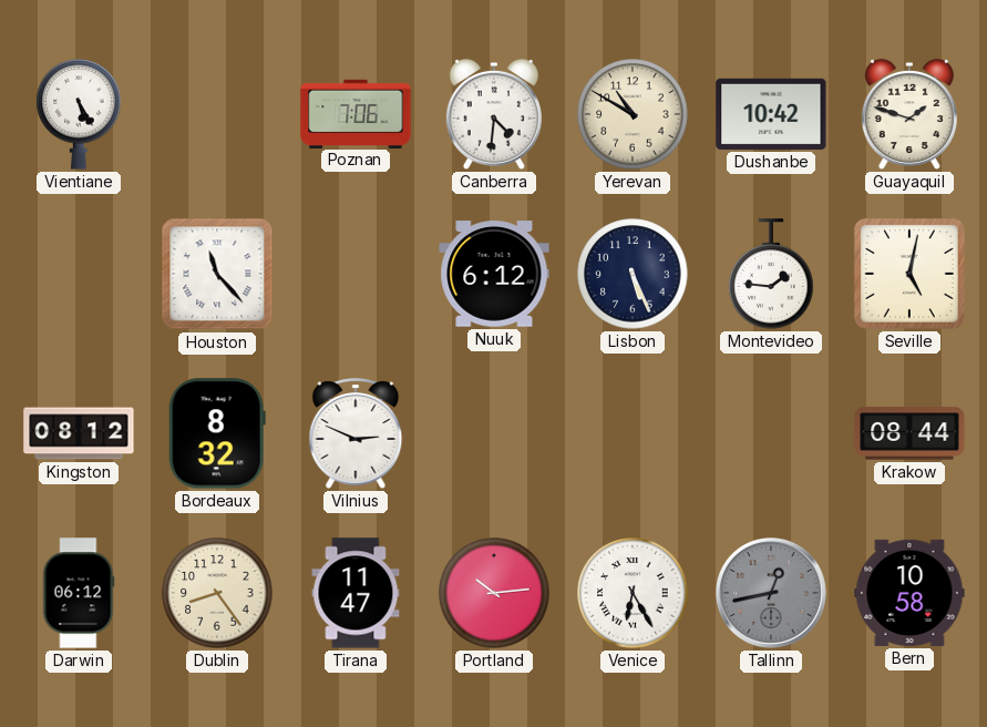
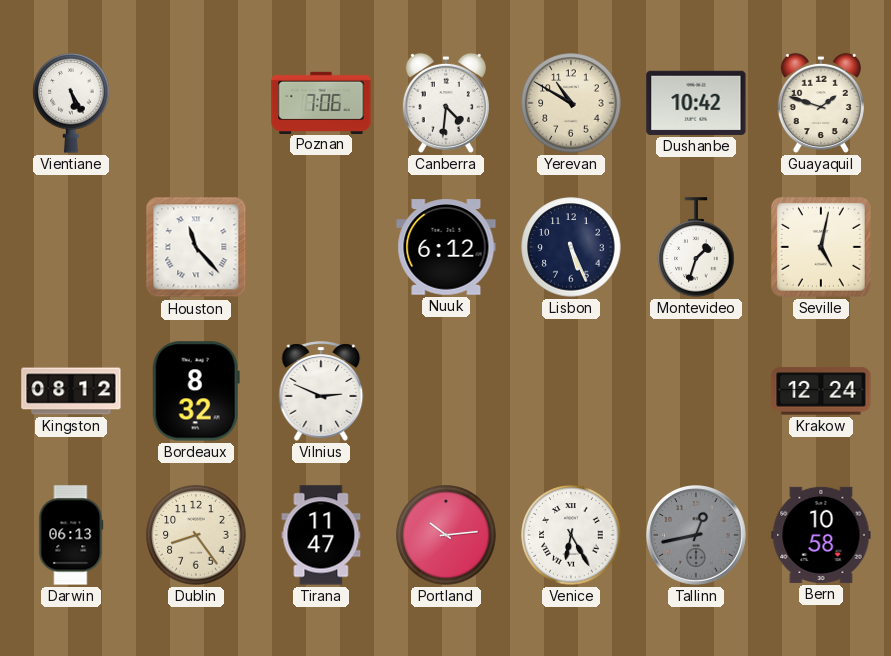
Montevideo: 1:46 -> 1:33
Krakow: 08:44 -> 12:24
Darwin: 06:12 -> 06:13
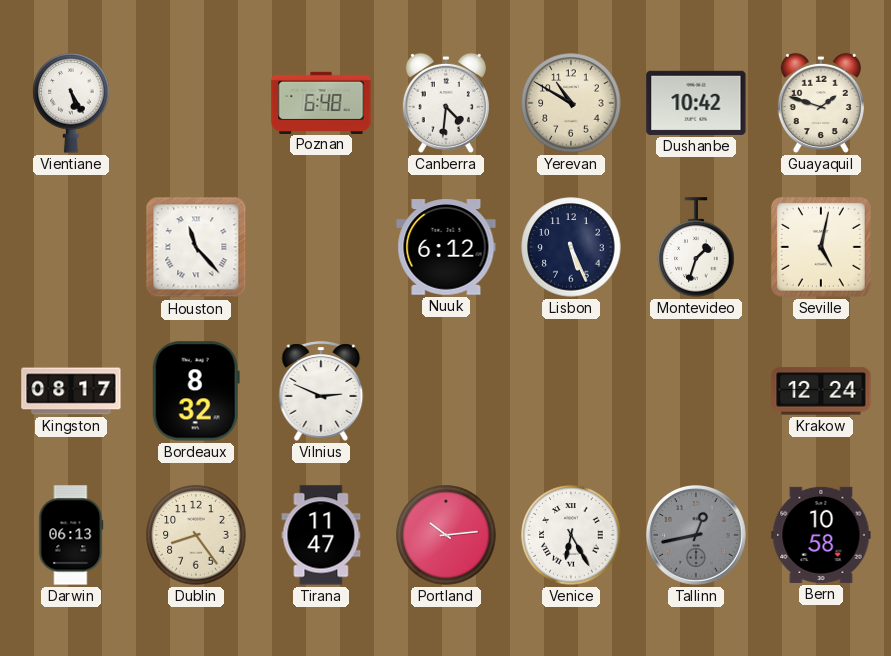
Poznan: 7:06 -> 6:48
Kingston: 08:12 -> 08:17
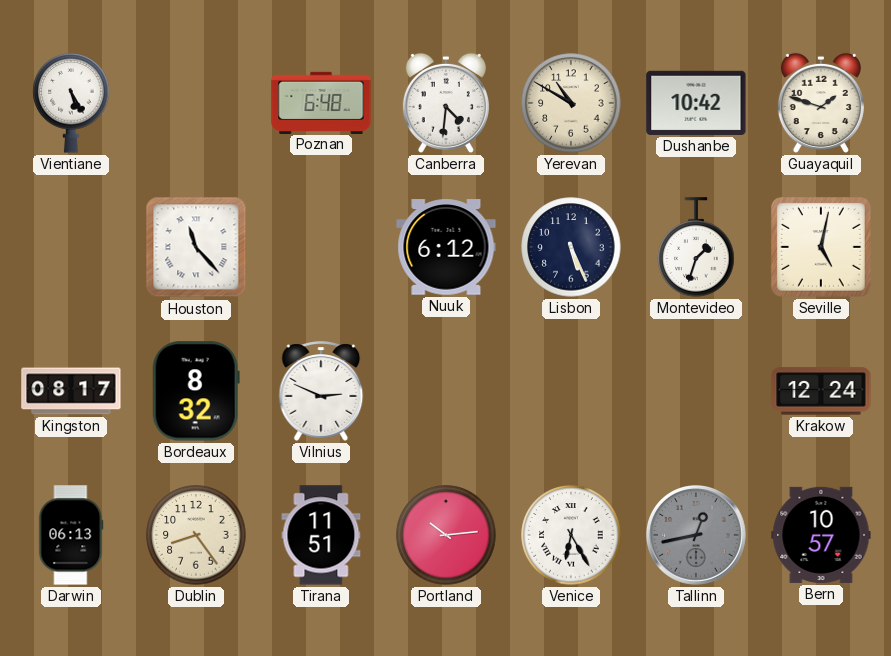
Tirana: 11:47 -> 11:51
Bern: 10:58 -> 10:57
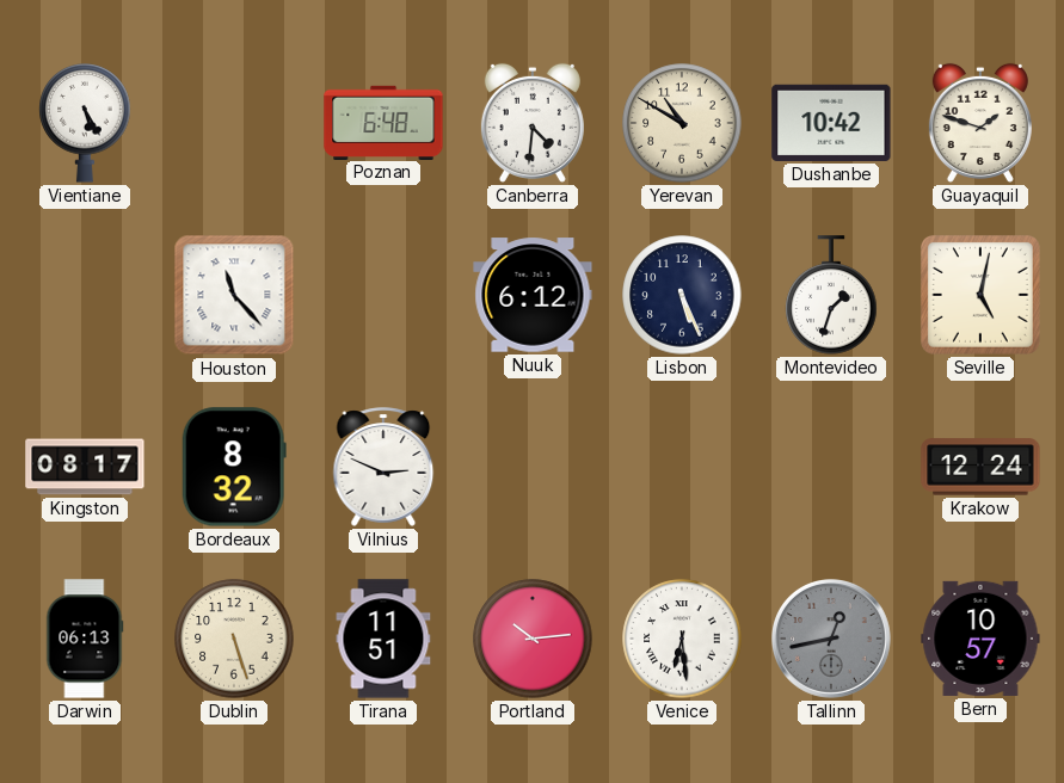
Dublin: 8:24 -> 5:27
Venice: 6:25 -> 6:29
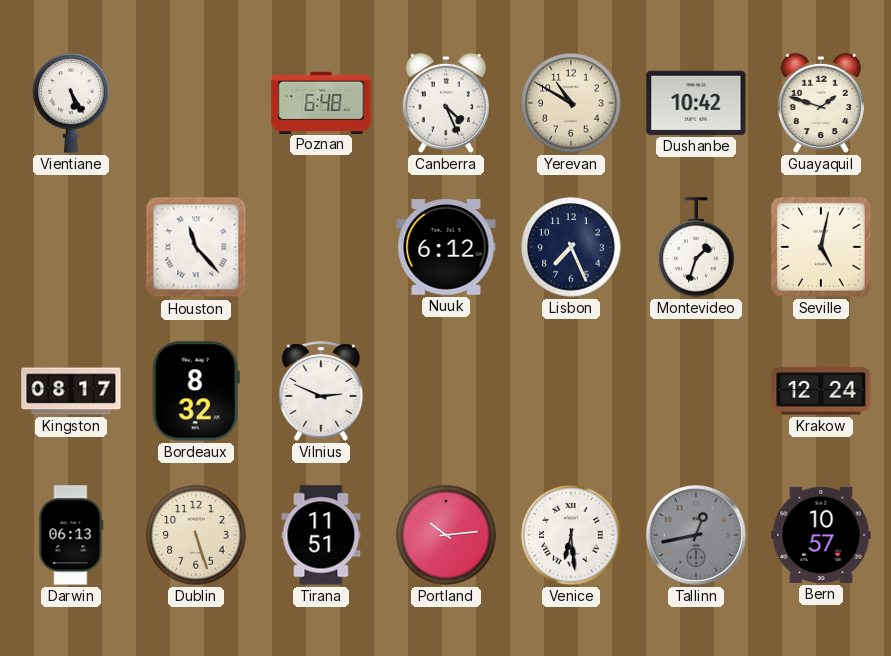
Canberra: 4:31 -> 4:26
Lisbon: 5:26 -> 7:26
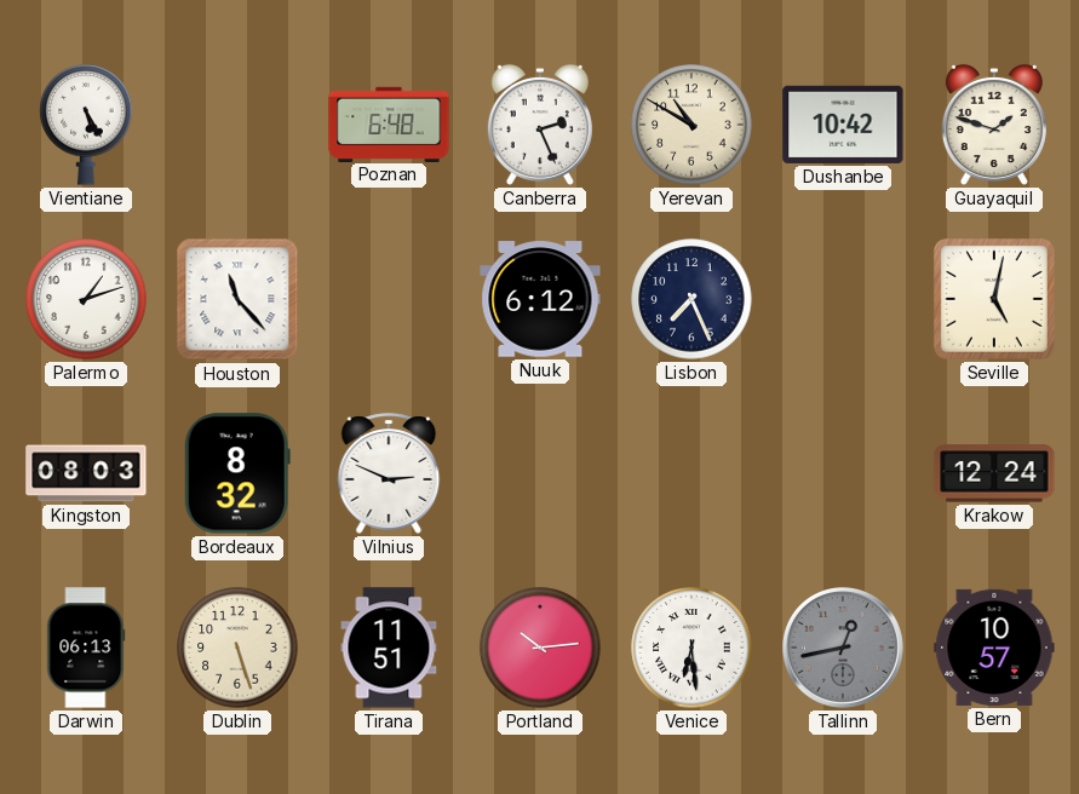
Canberra: 4:26 -> 2:26
Palermo: none -> 1:12
Montevideo: 1:33 -> none
Kingston: 08:17 -> 08:03
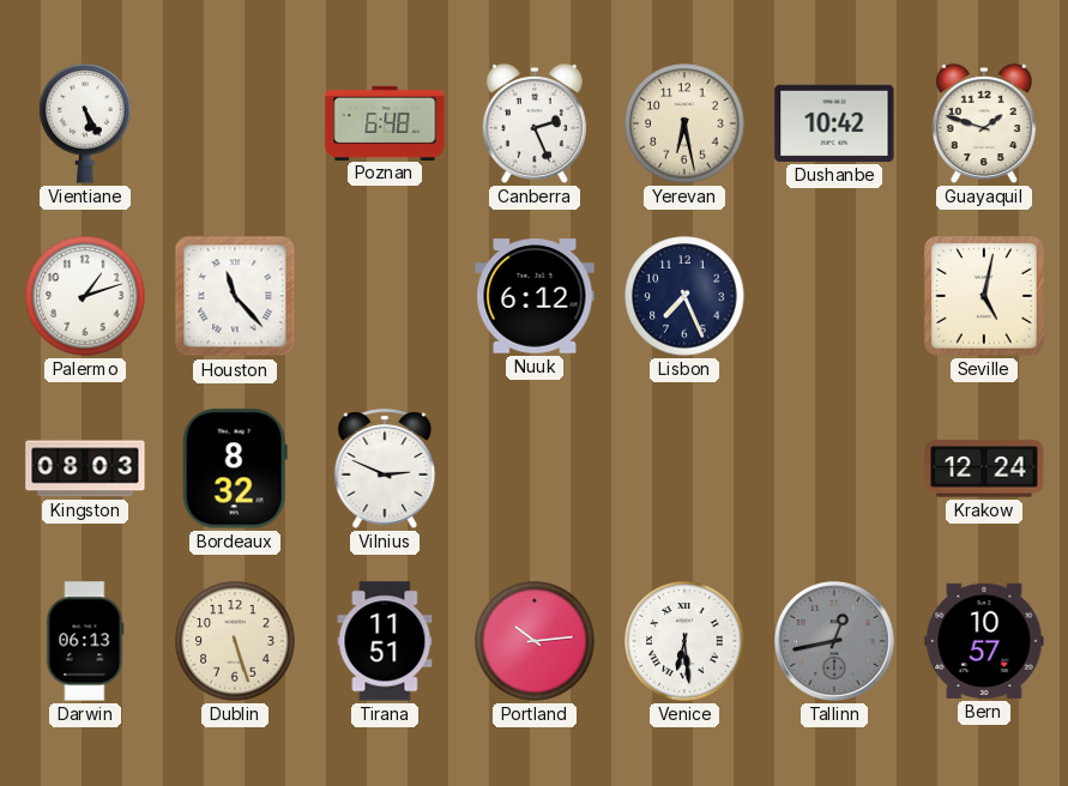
Yerevan: 10:50 -> 6:28
